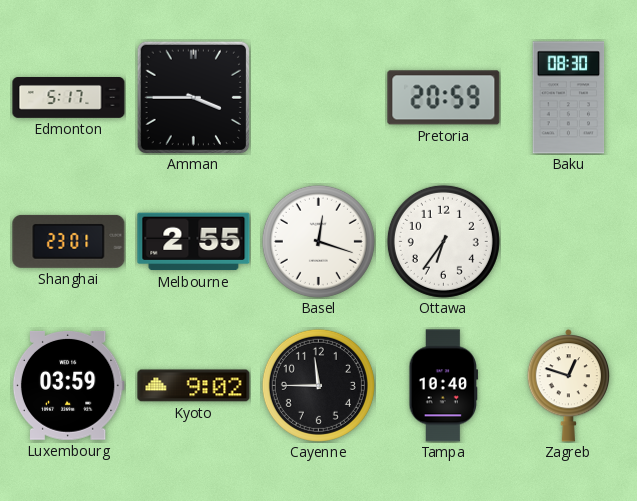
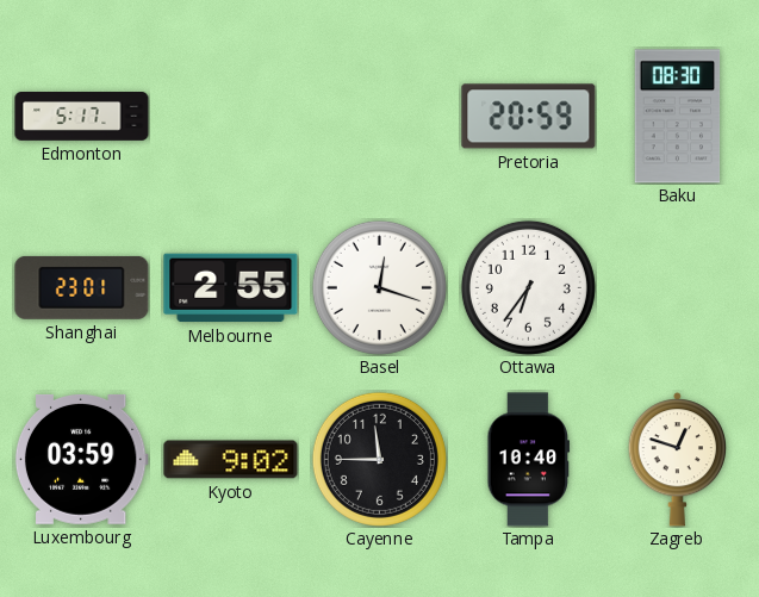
Amman: 3:45 -> none
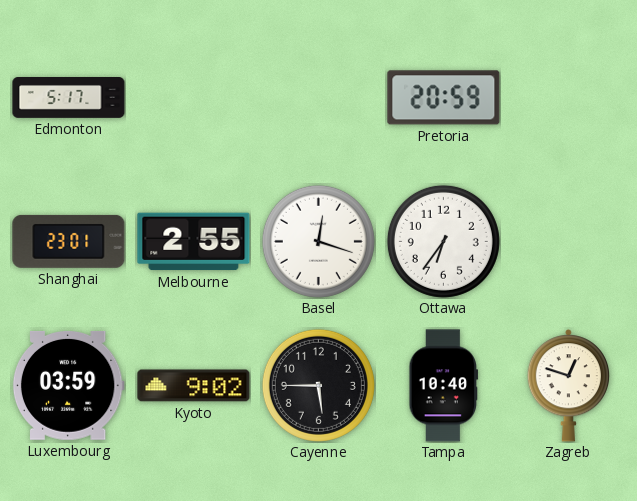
Baku: 08:30 -> none
Cayenne: 11:45 -> 5:45
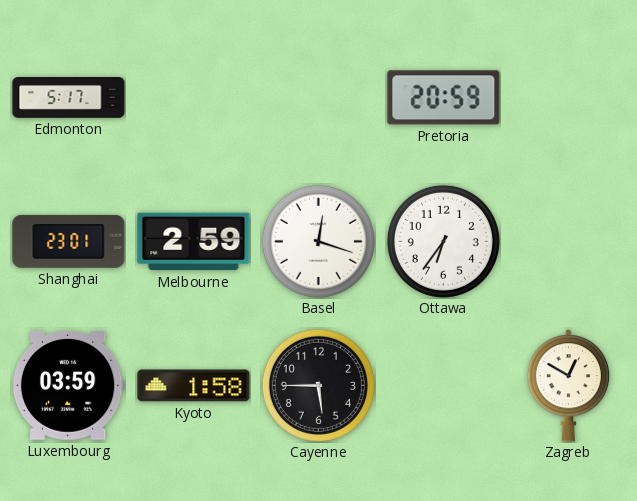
Melbourne: 2:55 -> 2:59
Kyoto: 9:02 -> 1:58
Tampa: 10:40 -> none
Zagreb: 12:48 -> 12:50
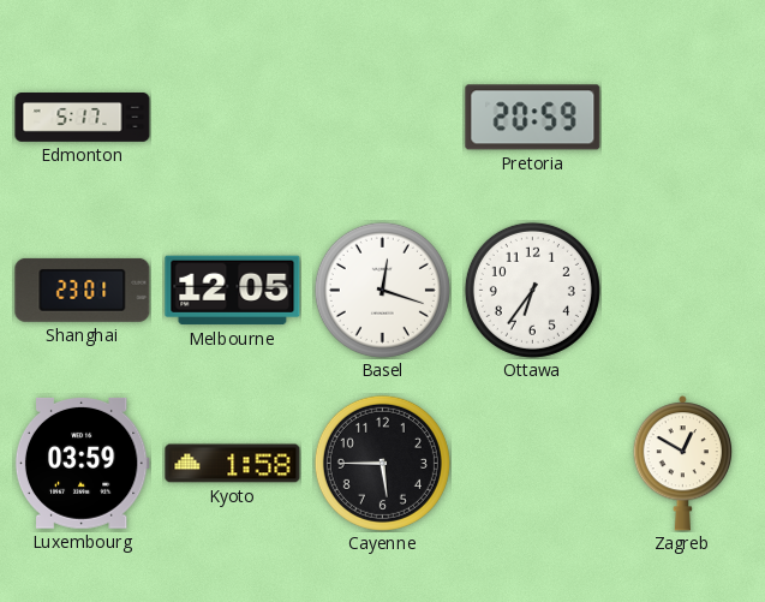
Melbourne: 2:59 -> 12:05
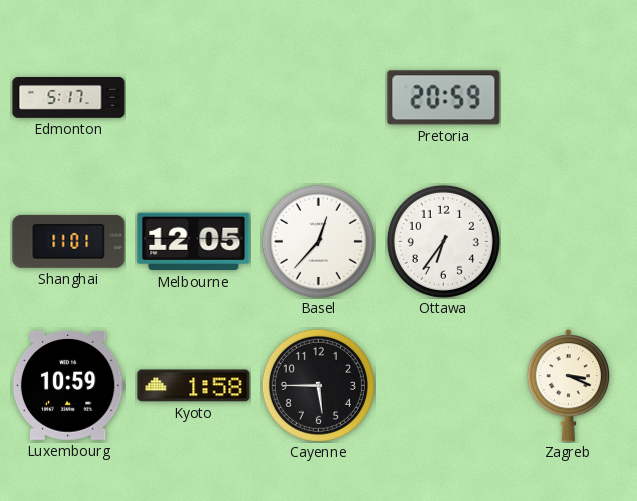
Shanghai: 23:01 -> 11:01
Basel: 12:18 -> 12:37
Luxembourg: 03:59 -> 10:59
Zagreb: 12:50 -> 3:19
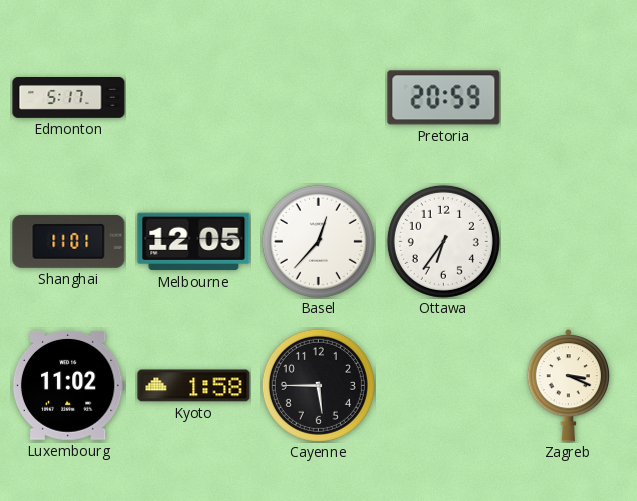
Luxembourg: 10:59 -> 11:02
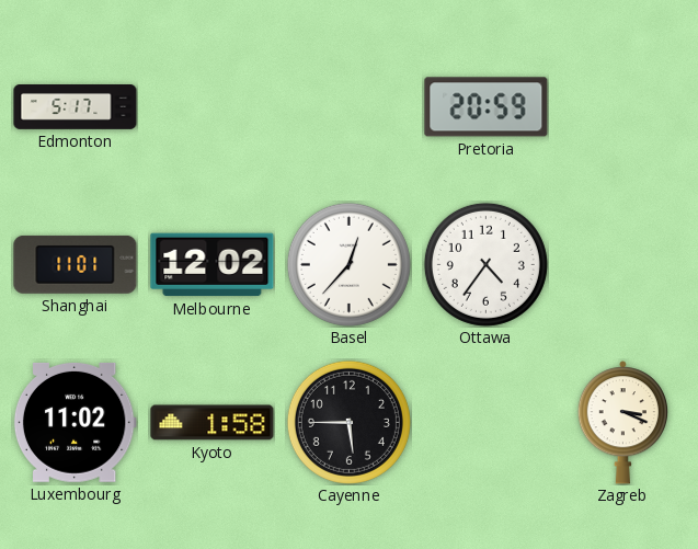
Melbourne: 12:05 -> 12:02
Ottawa: 6:36 -> 4:36
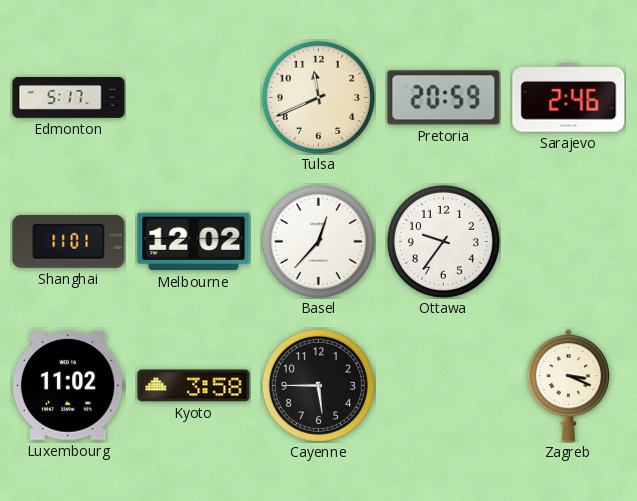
Tulsa: none -> 11:41
Sarajevo: none -> 2:46
Ottawa: 4:36 -> 9:36
Kyoto: 1:58 -> 3:58
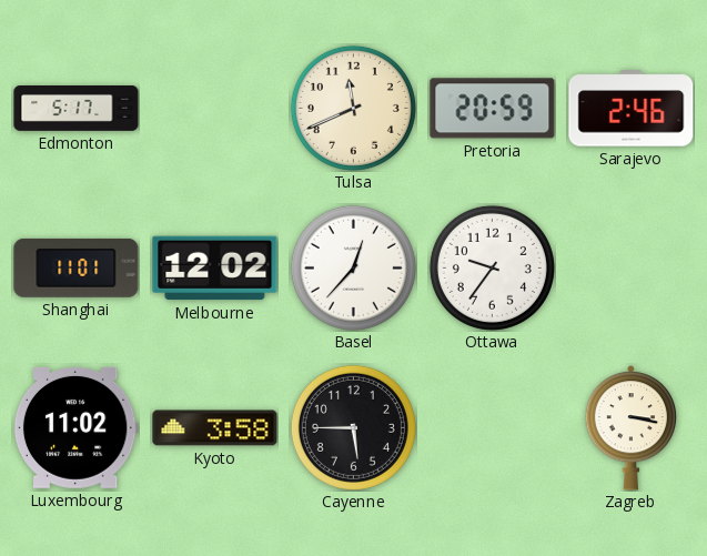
Zagreb: 3:19 -> 3:17
